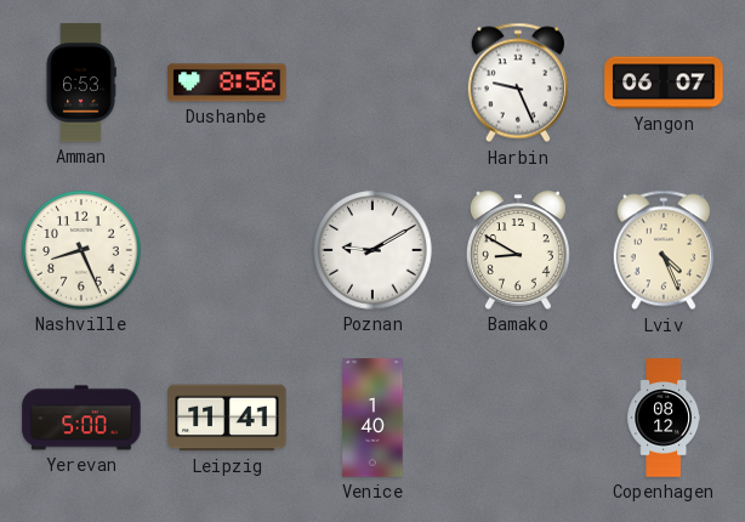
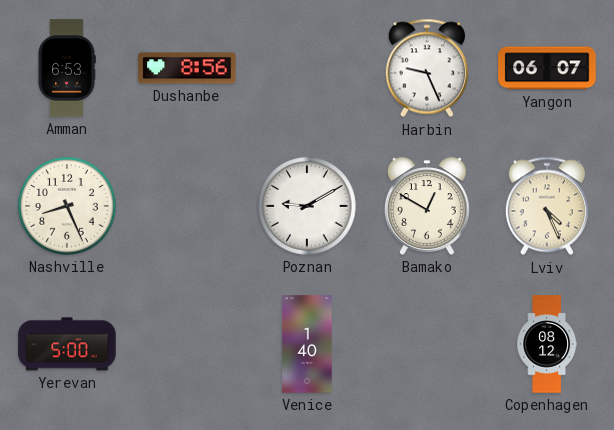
Bamako: 8:50 -> 12:50
Leipzig: 11:41 -> none
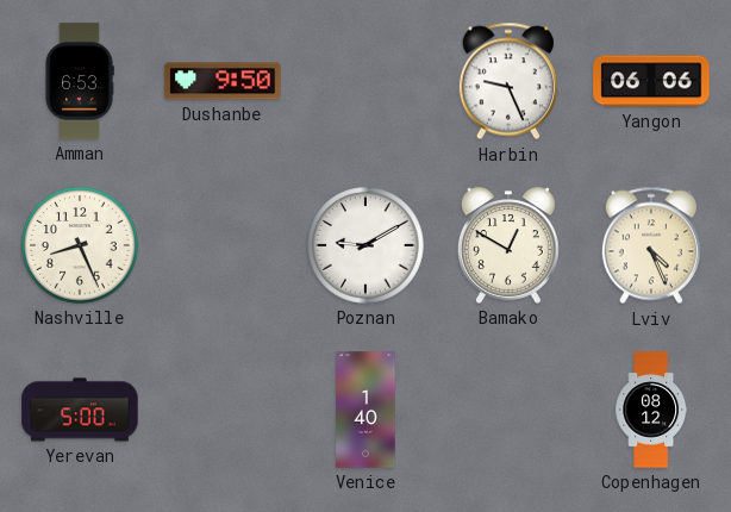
Dushanbe: 8:56 -> 9:50
Yangon: 06:07 -> 06:06
